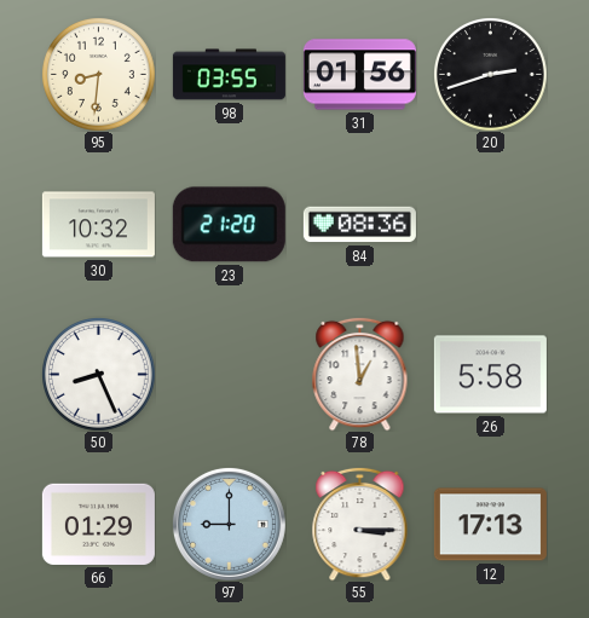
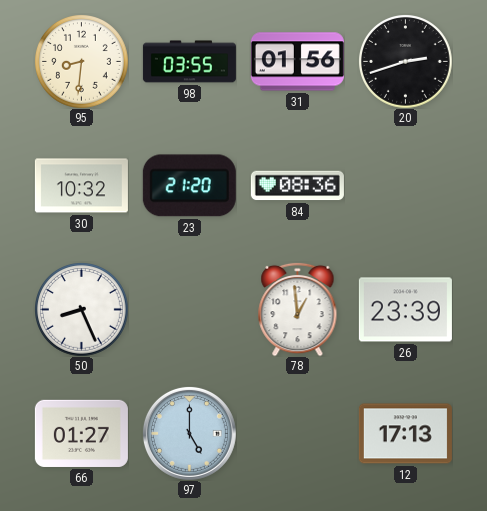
26: 5:58 -> 23:39
66: 01:29 -> 01:27
97: 9:00 -> 5:00
55: 3:15 -> none
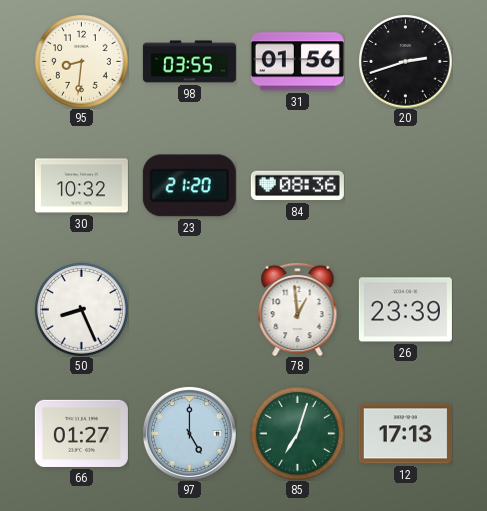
85: none -> 7:03
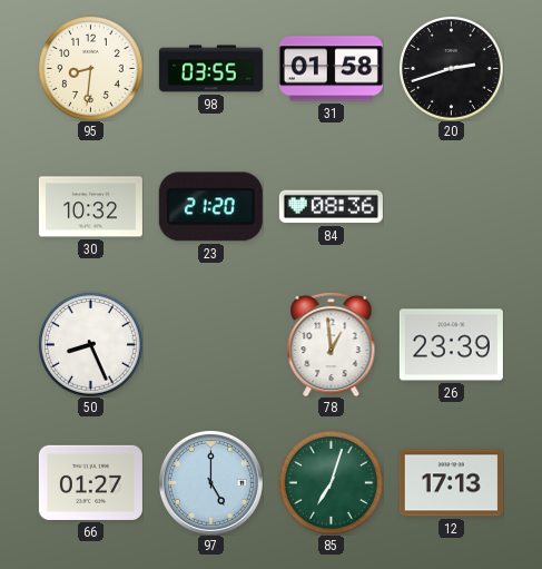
31: 01:56 -> 01:58
